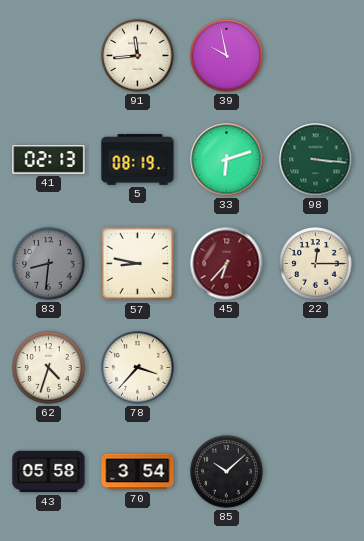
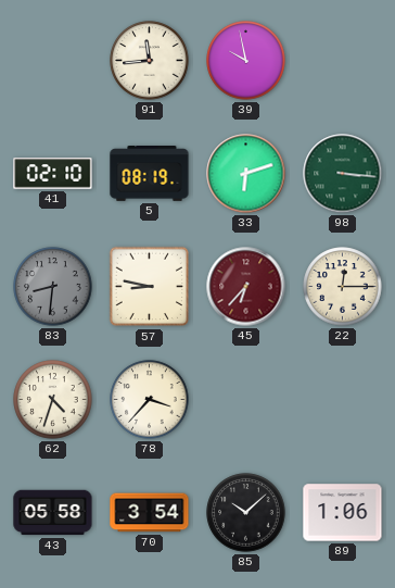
41: 02:13 -> 02:10
89: none -> 1:06
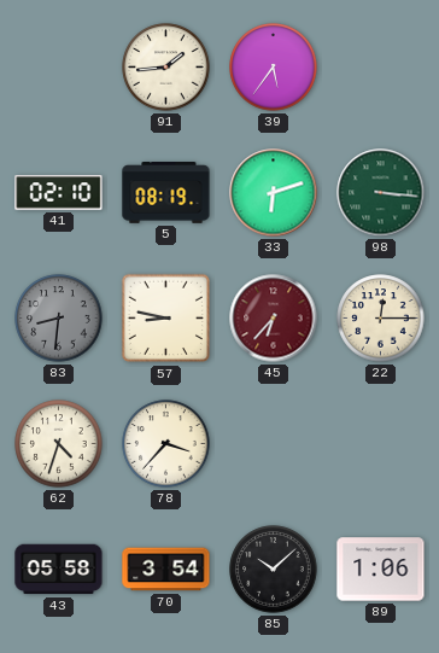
91: 11:44 -> 1:44
39: 9:58 -> 5:36
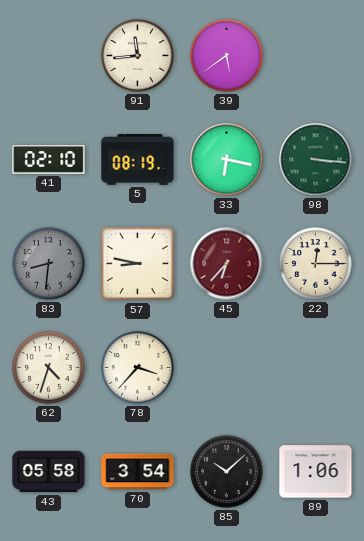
91: 1:44 -> 11:44
39: 5:36 -> 5:39
33: 6:12 -> 6:17
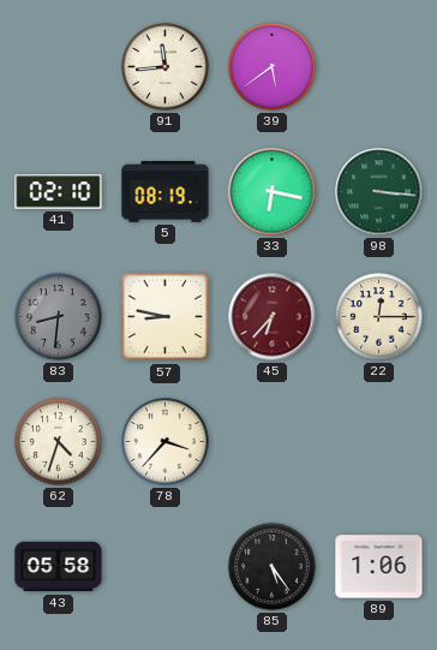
70: 3:54 -> none
85: 10:08 -> 5:24
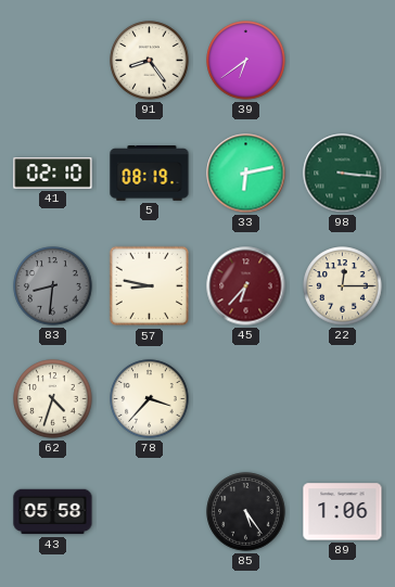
91: 11:44 -> 8:24
39: 5:39 -> 6:39
33: 6:17 -> 6:13
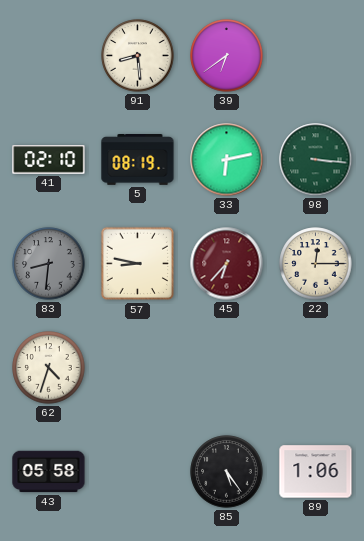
91: 8:24 -> 8:29
78: 3:37 -> none
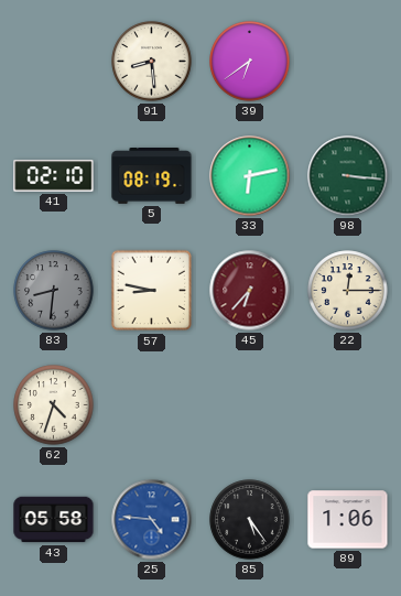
25: none -> 4:46
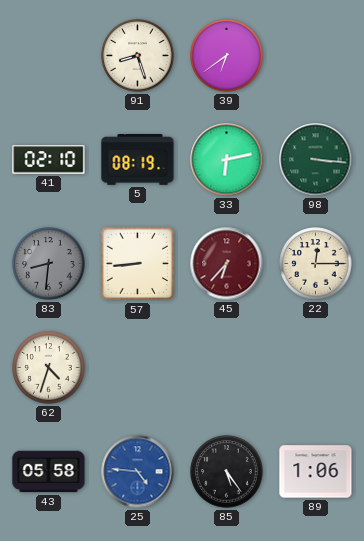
91: 8:29 -> 8:27
57: 8:47 -> 8:44
